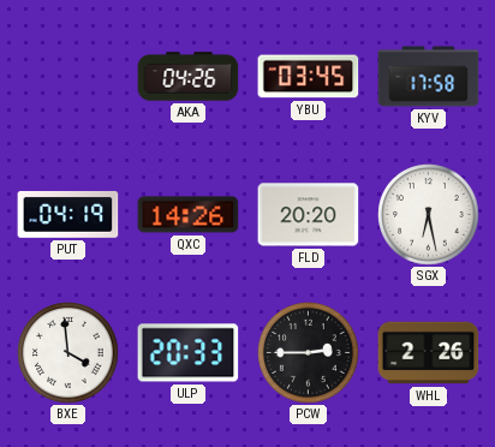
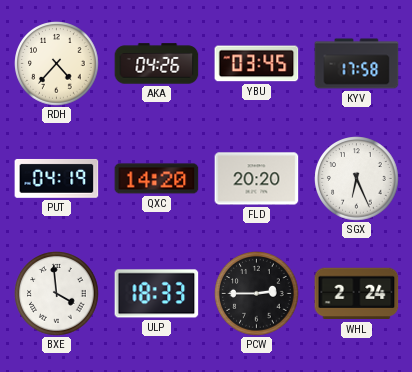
RDH: none -> 4:37
QXC: 14:26 -> 14:20
SGX: 6:28 -> 6:26
ULP: 20:33 -> 18:33
WHL: 2:26 -> 2:24
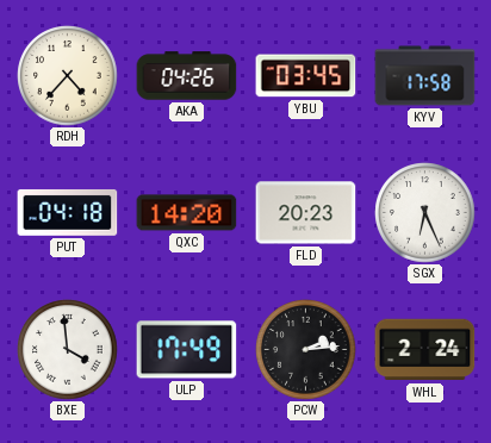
PUT: 04:19 -> 04:18
FLD: 20:20 -> 20:23
ULP: 18:33 -> 17:49
PCW: 2:45 -> 2:14
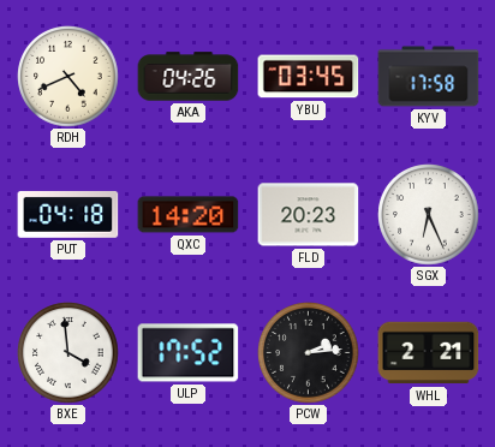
RDH: 4:37 -> 4:41
ULP: 17:49 -> 17:52
WHL: 2:24 -> 2:21
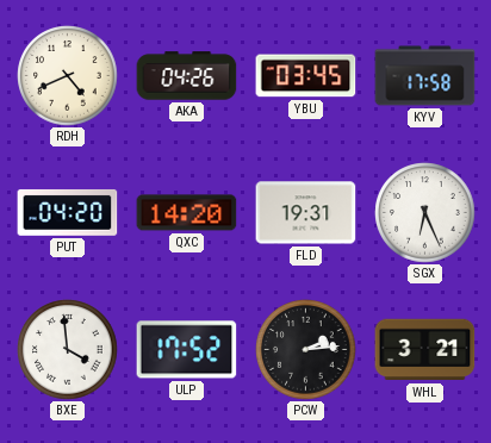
PUT: 04:18 -> 04:20
FLD: 20:23 -> 19:31
WHL: 2:21 -> 3:21
